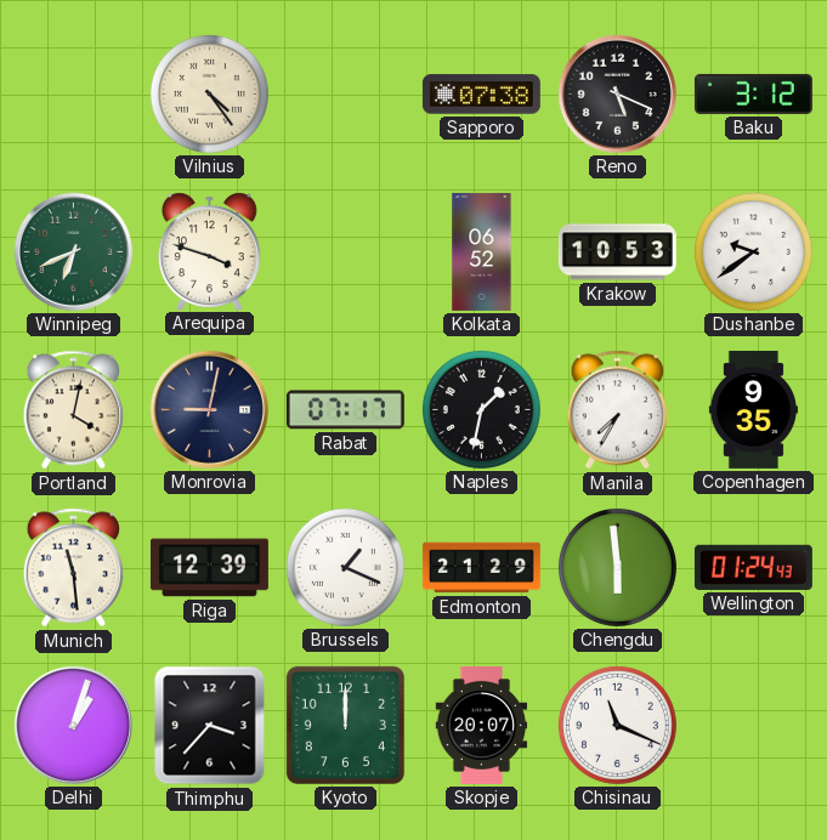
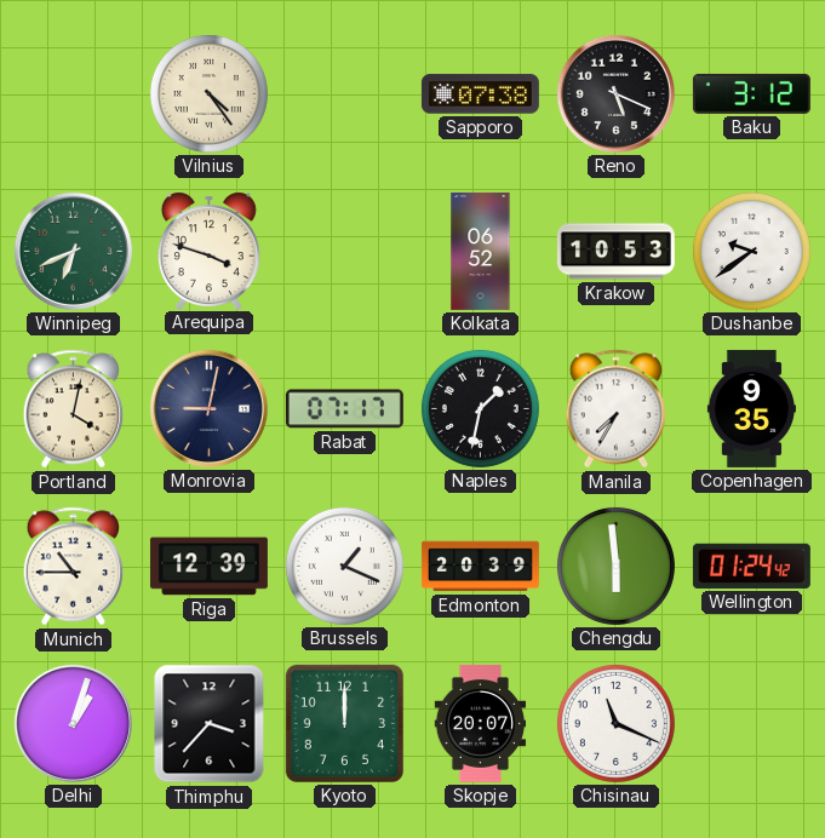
Munich: 11:29 -> 10:45
Edmonton: 21:29 -> 20:39
Wellington: 01:24:43 -> 01:24:42
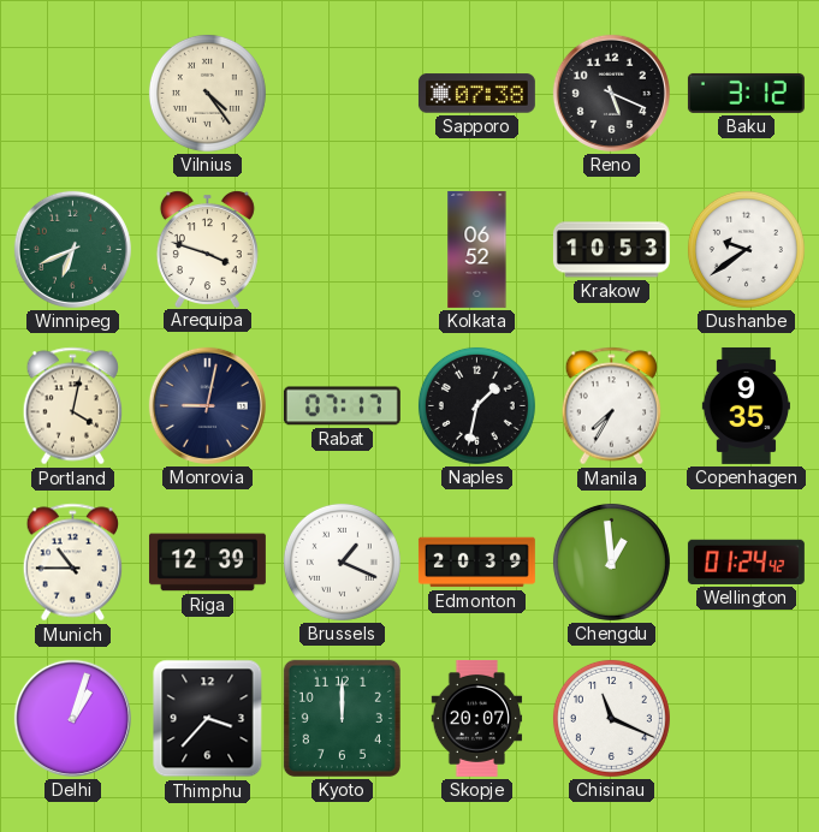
Chengdu: 5:59 -> 12:59
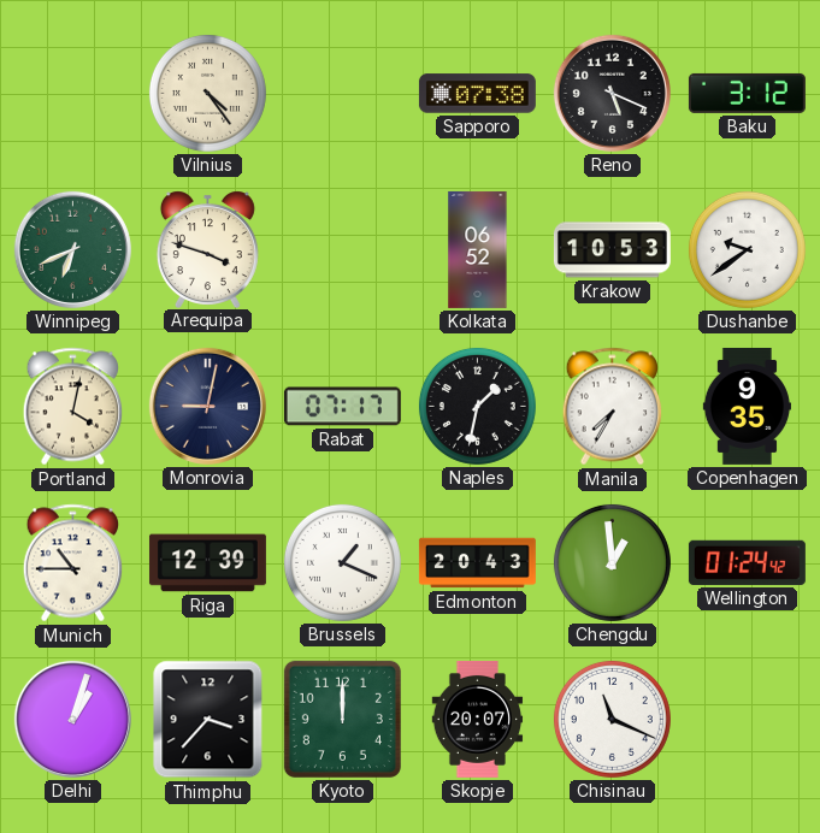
Edmonton: 20:39 -> 20:43
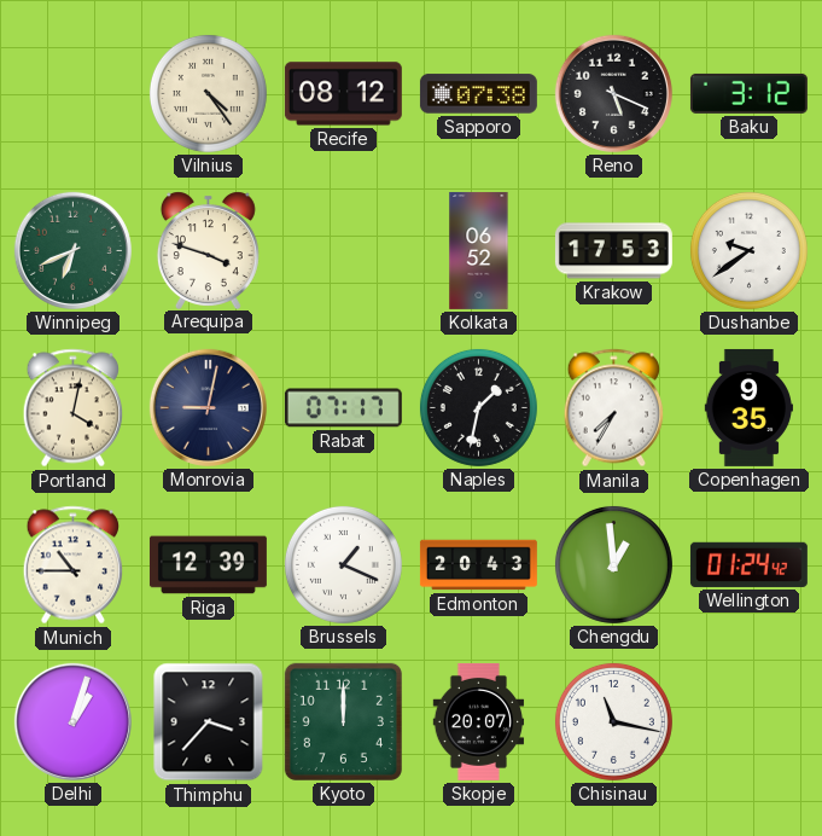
Recife: none -> 08:12
Krakow: 10:53 -> 17:53
Chisinau: 11:19 -> 11:17
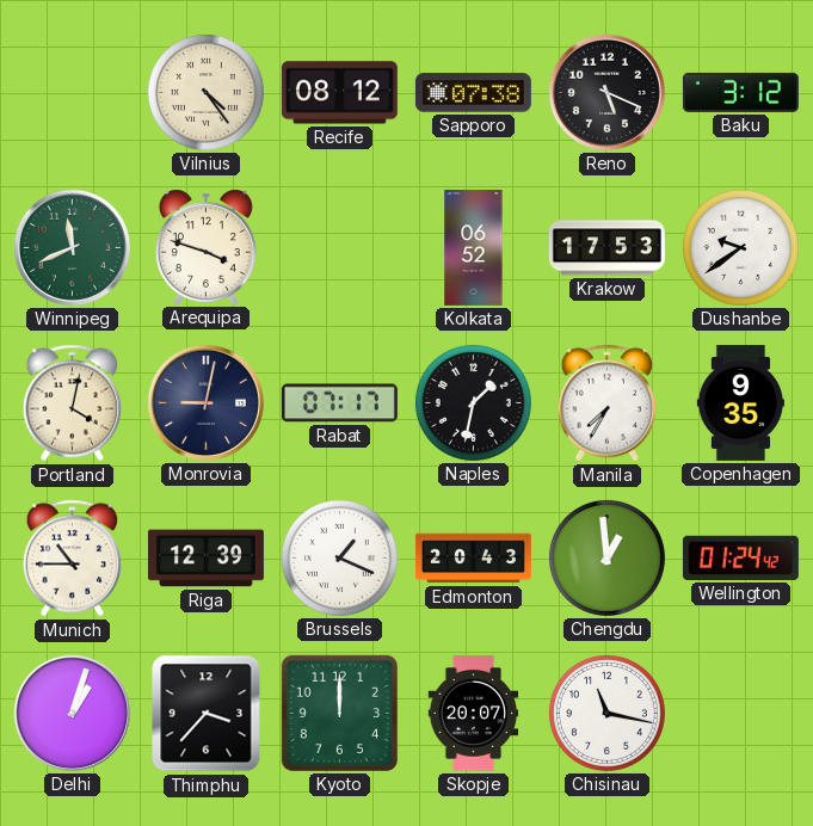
Winnipeg: 6:41 -> 11:41
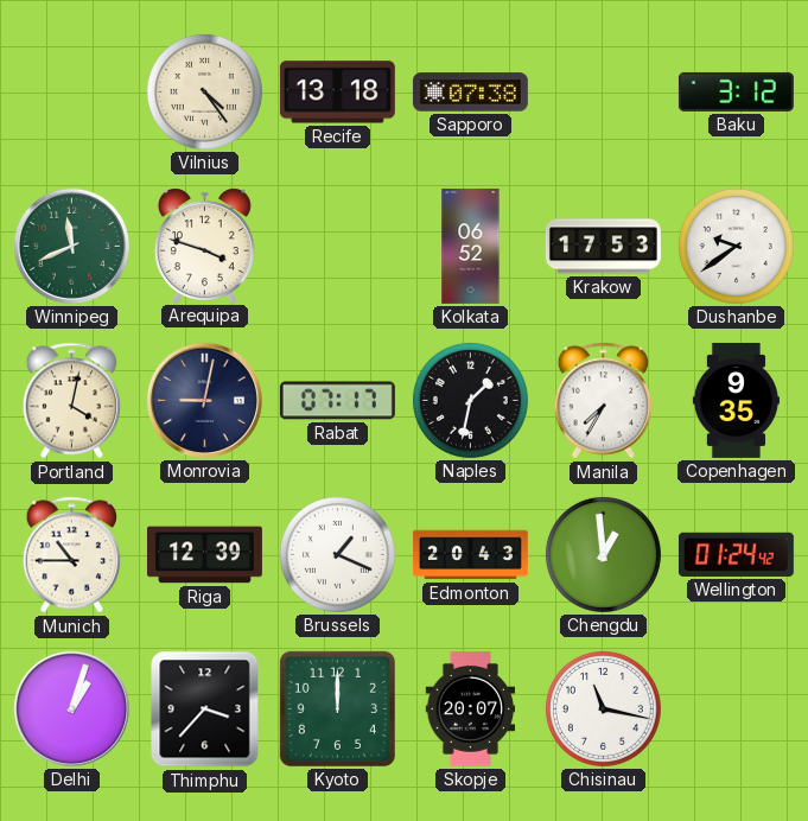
Recife: 08:12 -> 13:18
Reno: 5:19 -> none
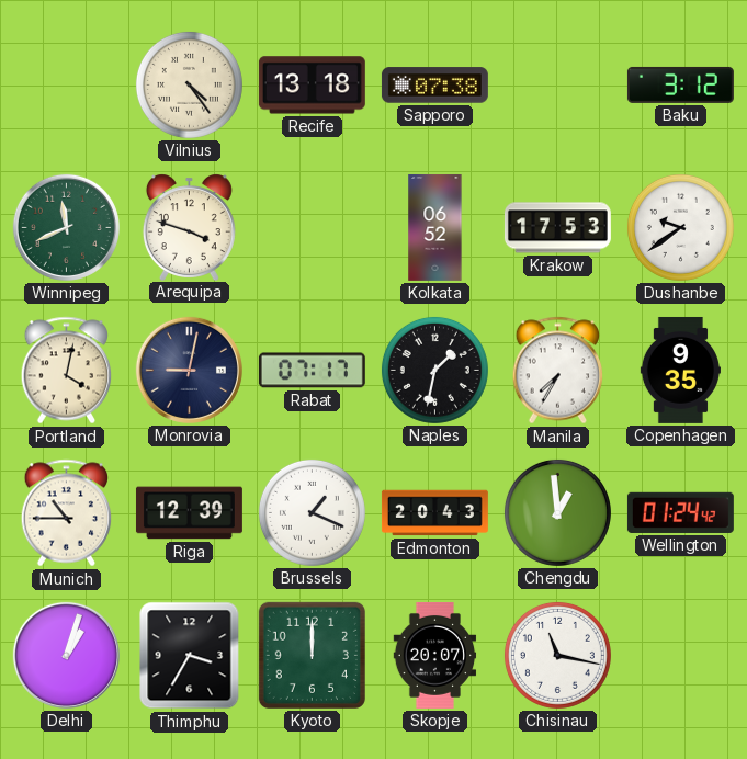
Thimphu: 3:37 -> 3:35
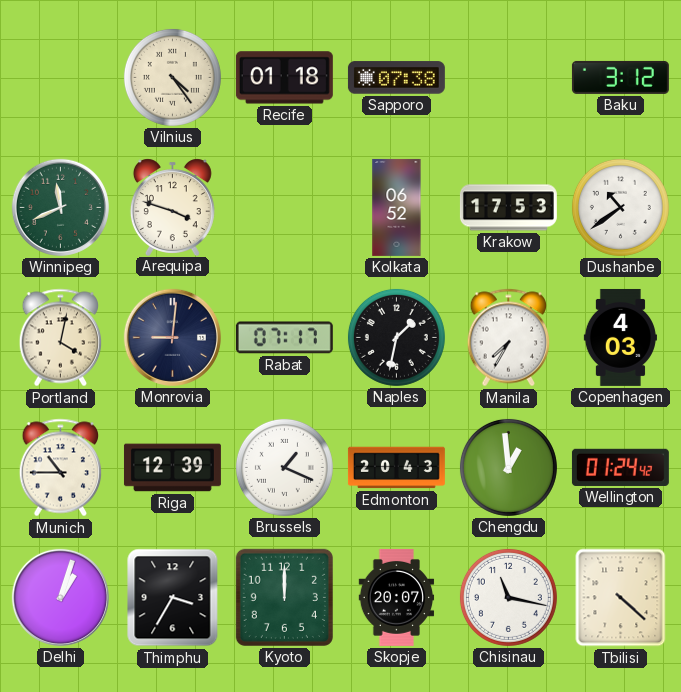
Recife: 13:18 -> 01:18
Dushanbe: 9:39 -> 10:39
Monrovia: 9:02 -> 9:01
Copenhagen: 9:35 -> 4:03
Tbilisi: none -> 4:22
